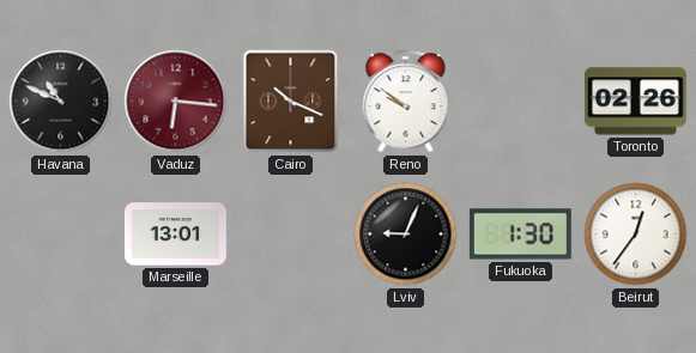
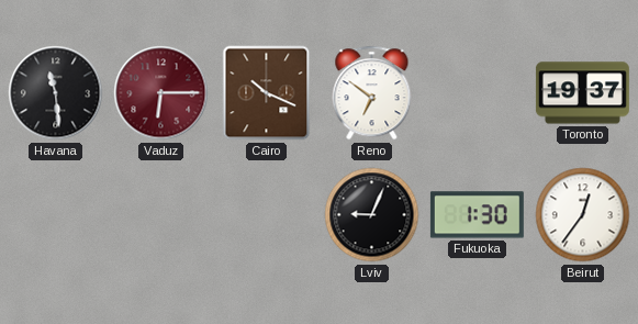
Havana: 10:49 -> 11:29
Vaduz: 6:16 -> 6:15
Reno: 9:51 -> 6:51
Toronto: 02:26 -> 19:37
Marseille: 13:01 -> none
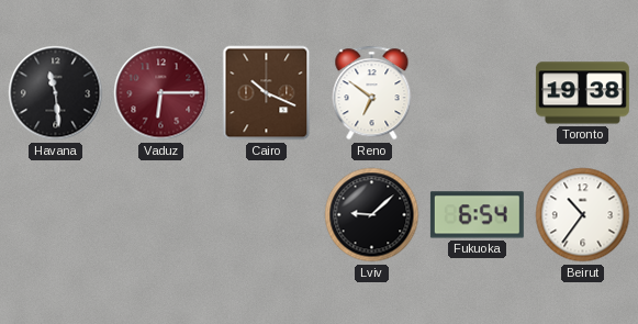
Toronto: 19:37 -> 19:38
Lviv: 9:04 -> 9:08
Fukuoka: 1:30 -> 6:54
Beirut: 12:36 -> 10:36
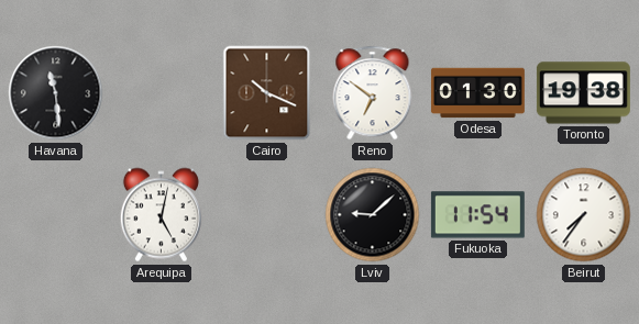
Vaduz: 6:15 -> none
Odesa: none -> 01:30
Arequipa: none -> 5:02
Fukuoka: 6:54 -> 11:54
Beirut: 10:36 -> 7:36
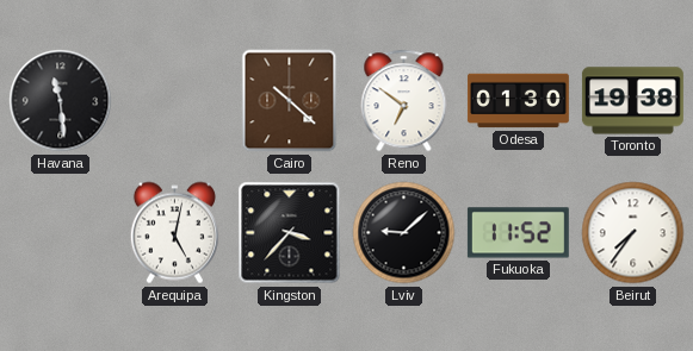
Cairo: 10:19 -> 10:22
Kingston: none -> 3:37
Fukuoka: 11:54 -> 11:52
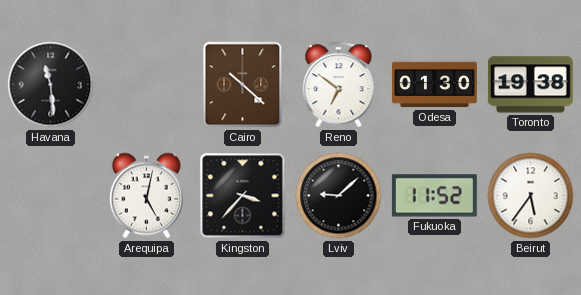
Beirut: 7:36 -> 5:36
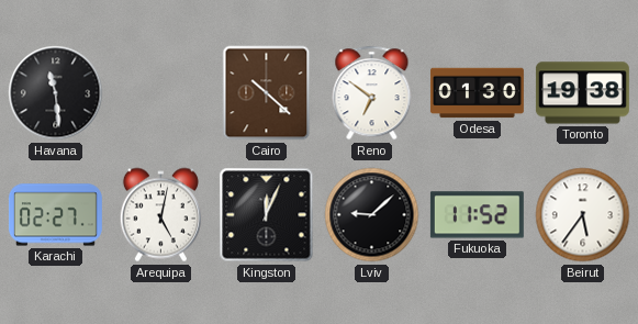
Karachi: none -> 02:27
Kingston: 3:37 -> 12:04
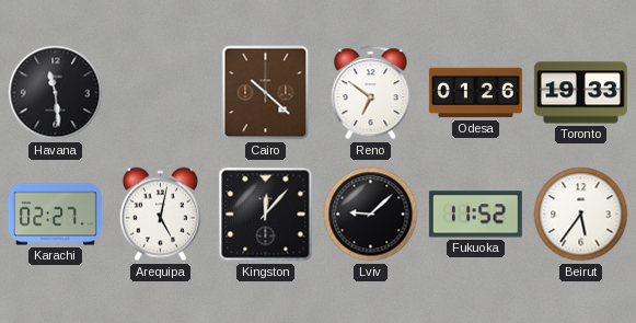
Odesa: 01:30 -> 01:26
Toronto: 19:38 -> 19:33
Kingston: 12:04 -> 12:07
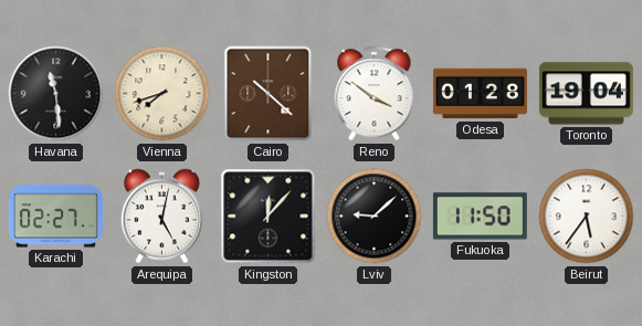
Vienna: none -> 7:42
Reno: 6:51 -> 3:51
Odesa: 01:26 -> 01:28
Toronto: 19:33 -> 19:04
Fukuoka: 11:52 -> 11:50
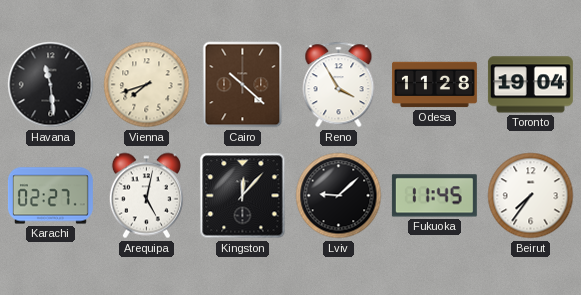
Reno: 3:51 -> 3:55
Odesa: 01:28 -> 11:28
Fukuoka: 11:50 -> 11:45
Beirut: 5:36 -> 7:36
